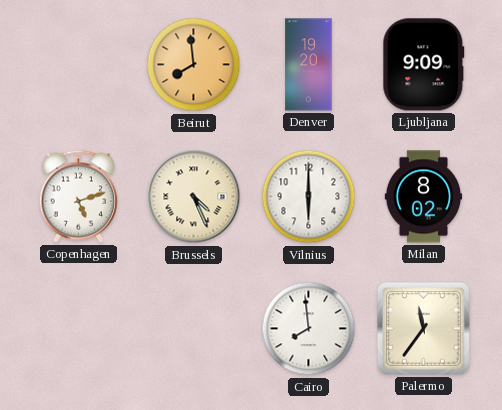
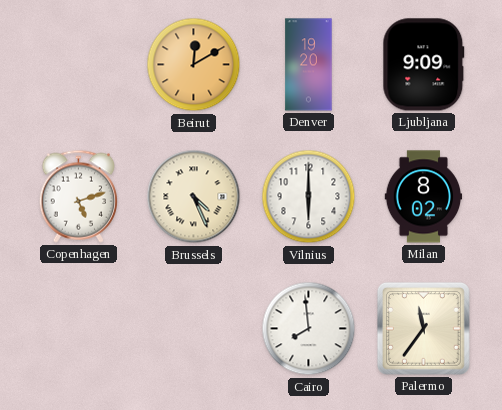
Beirut: 7:59 -> 12:10
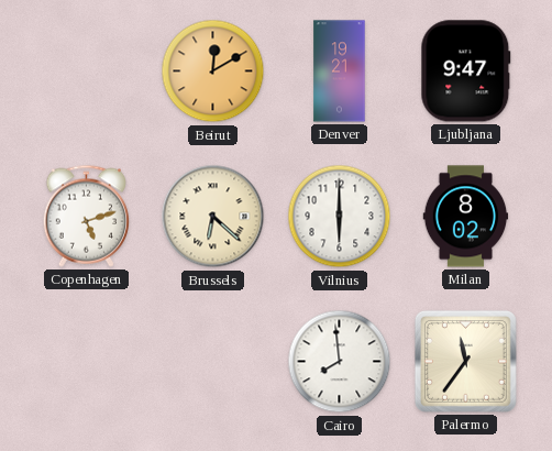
Denver: 19:20 -> 19:21
Ljubljana: 9:09 -> 9:47
Brussels: 4:26 -> 6:22
